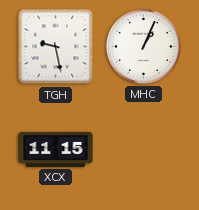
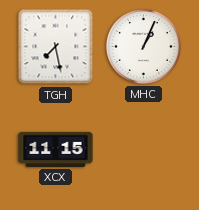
TGH: 9:28 -> 7:28
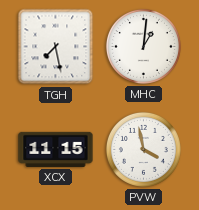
MHC: 1:04 -> 1:01
PVW: none -> 3:58
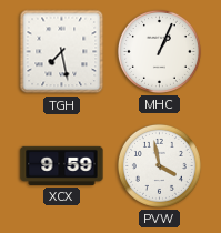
MHC: 1:01 -> 1:04
XCX: 11:15 -> 9:59
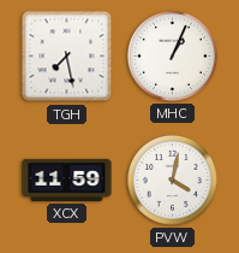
XCX: 9:59 -> 11:59
PVW: 3:58 -> 4:02
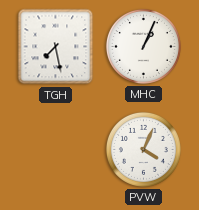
XCX: 11:59 -> none
PVW: 4:02 -> 4:04
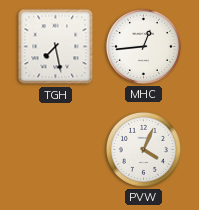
MHC: 1:04 -> 12:44
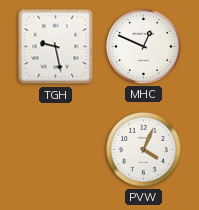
TGH: 7:28 -> 9:28
MHC: 12:44 -> 12:49
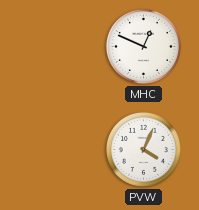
TGH: 9:28 -> none
